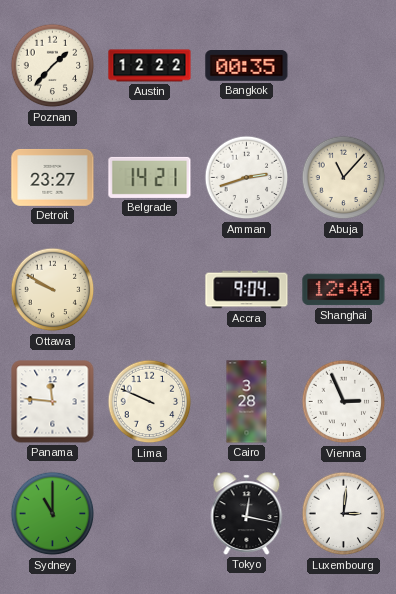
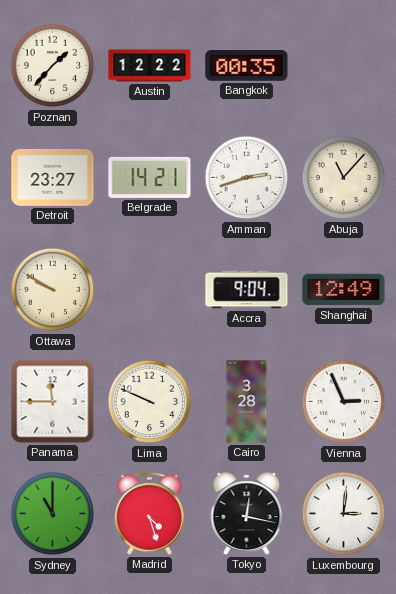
Shanghai: 12:40 -> 12:49
Panama: 11:46 -> 11:45
Madrid: none -> 4:27
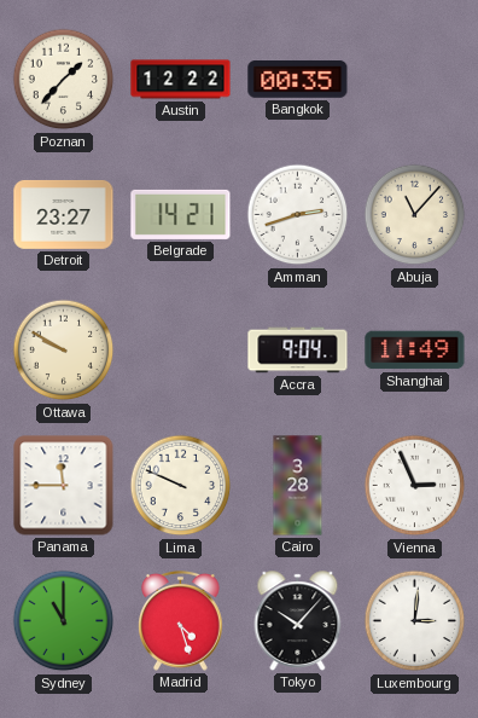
Shanghai: 12:49 -> 11:49
Tokyo: 12:17 -> 10:07
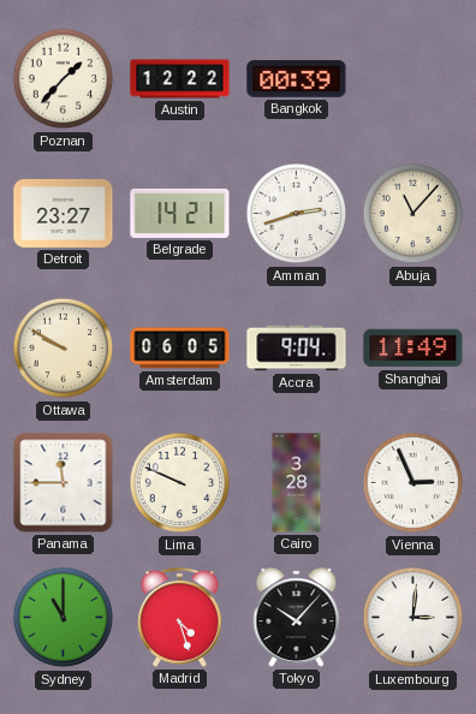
Bangkok: 00:35 -> 00:39
Amsterdam: none -> 06:05
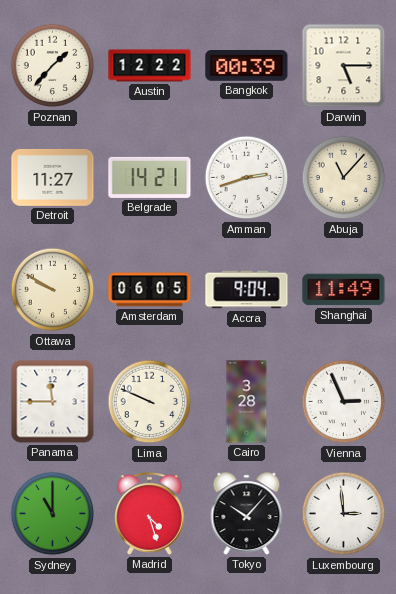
Darwin: none -> 5:15
Detroit: 23:27 -> 11:27
Luxembourg: 3:01 -> 2:59
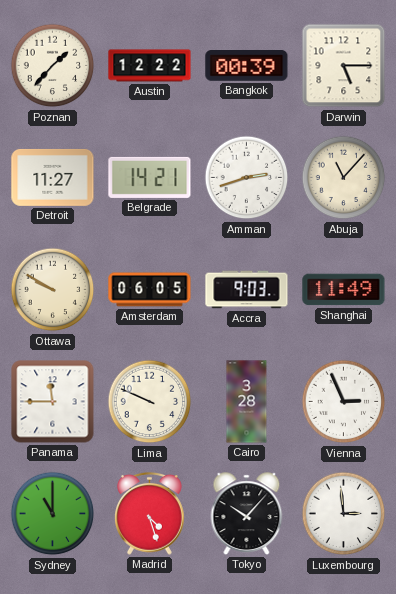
Accra: 9:04 -> 9:03
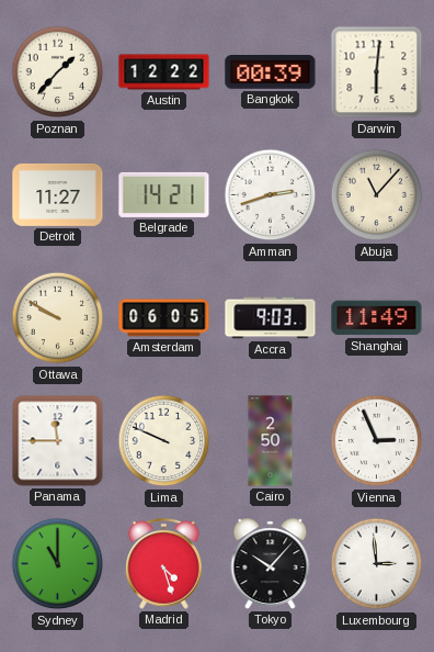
Darwin: 5:15 -> 6:01
Cairo: 3:28 -> 2:50
